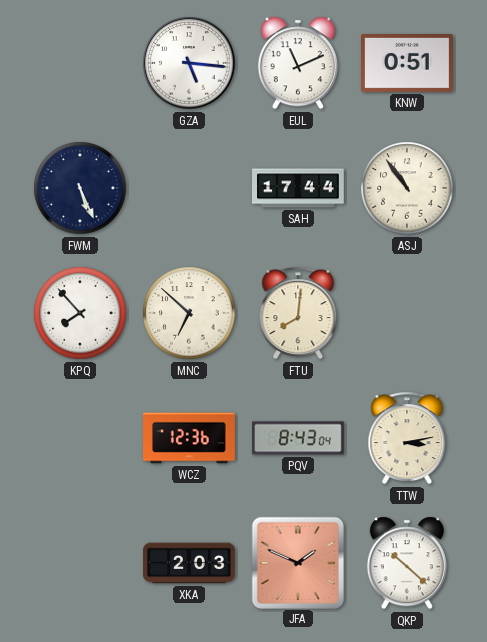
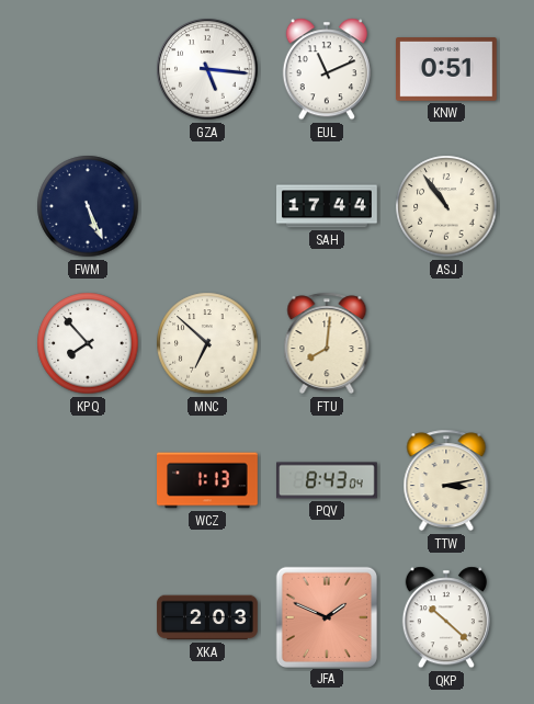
WCZ: 12:36 -> 1:13
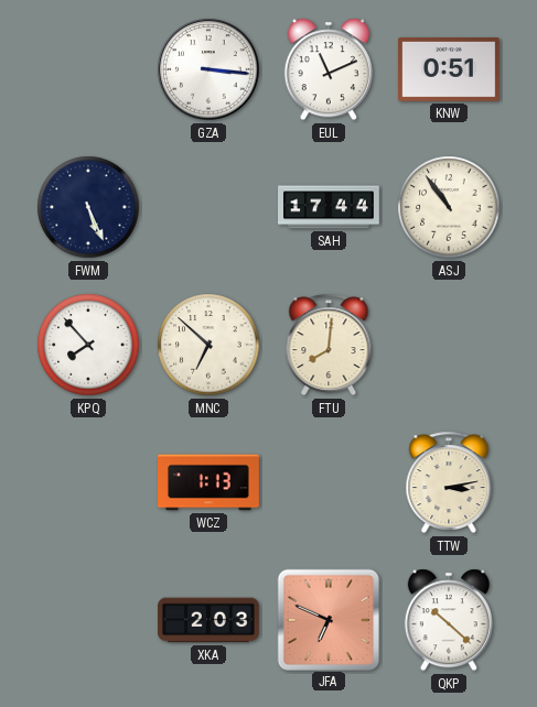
GZA: 5:16 -> 3:16
PQV: 8:43 -> none
JFA: 1:49 -> 6:49
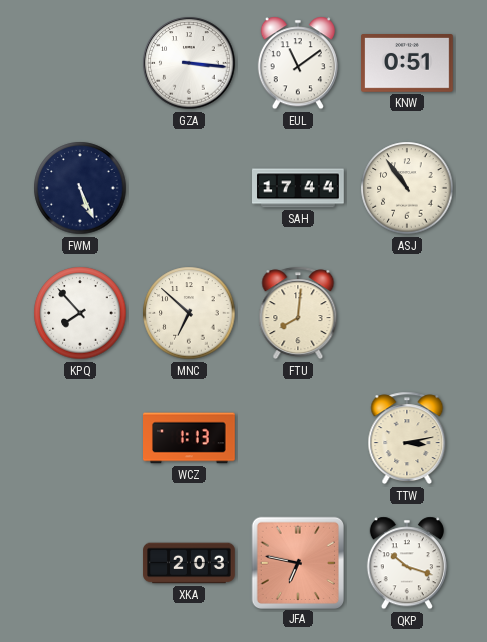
EUL: 11:11 -> 11:09
JFA: 6:49 -> 6:47
QKP: 10:22 -> 10:18
